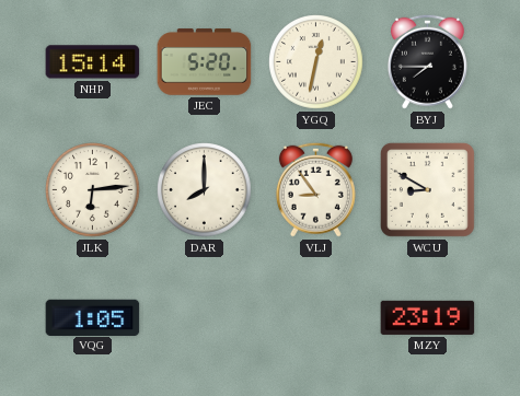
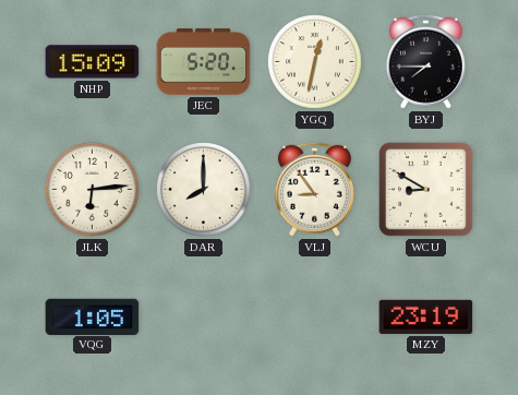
NHP: 15:14 -> 15:09
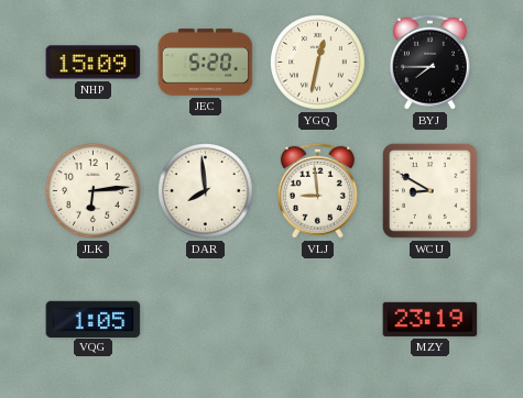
DAR: 8:00 -> 7:59
VLJ: 8:54 -> 8:59
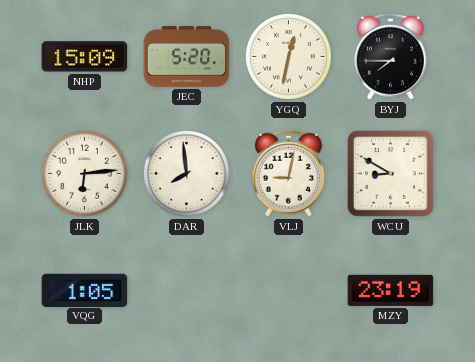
VLJ: 8:59 -> 9:02
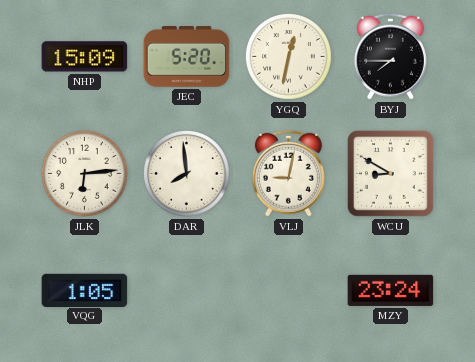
MZY: 23:19 -> 23:24
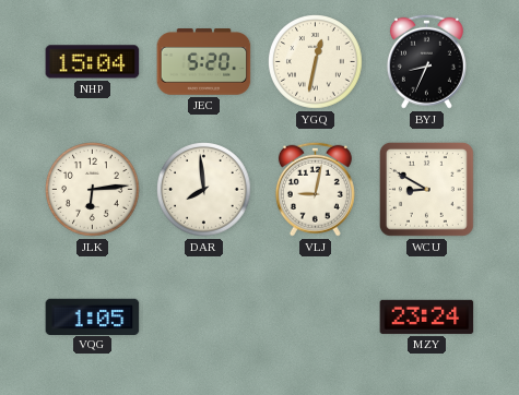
NHP: 15:09 -> 15:04
BYJ: 7:45 -> 8:34
